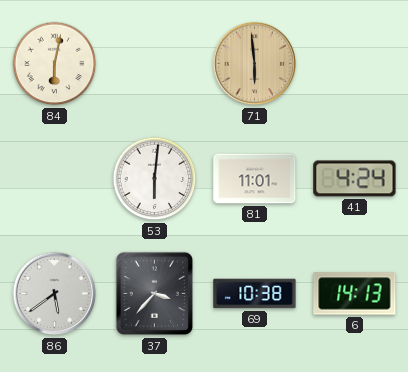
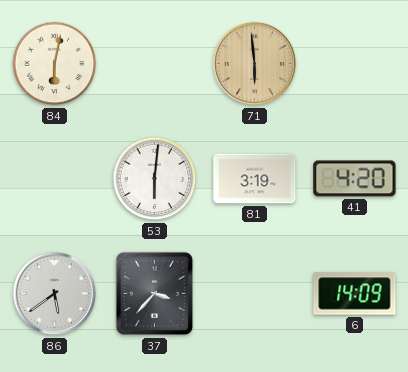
81: 11:01 -> 3:19
41: 4:24 -> 4:20
69: 10:38 -> none
6: 14:13 -> 14:09
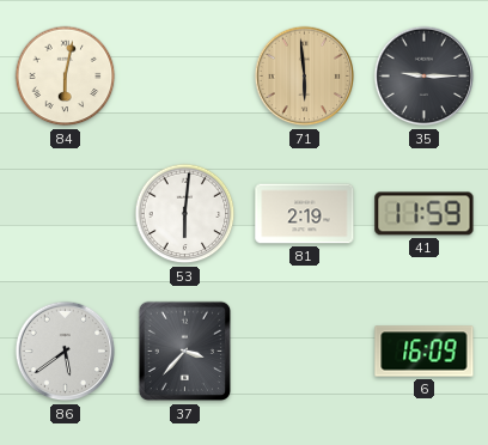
35: none -> 9:15
81: 3:19 -> 2:19
41: 4:20 -> 11:59
6: 14:09 -> 16:09
